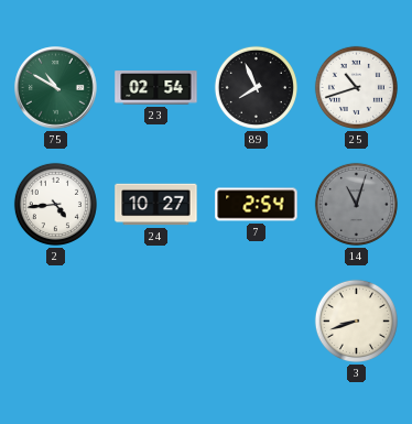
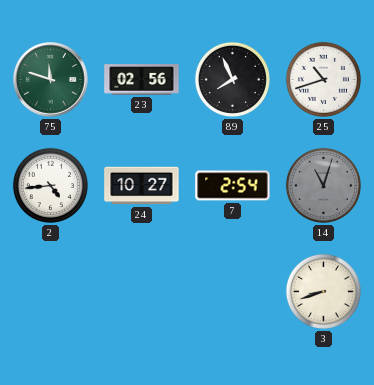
75: 10:50 -> 11:48
23: 02:54 -> 02:56
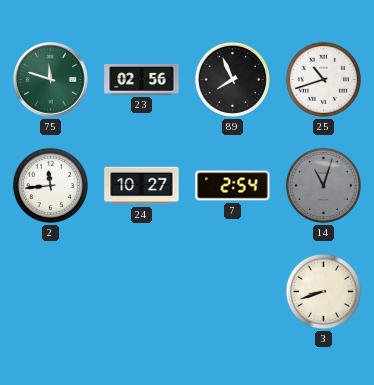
2: 4:44 -> 11:44
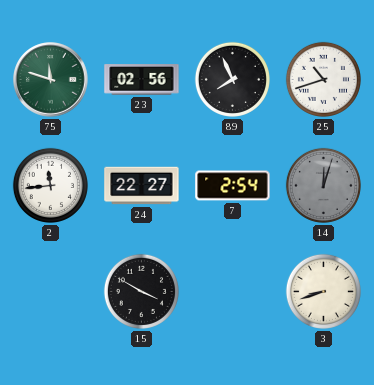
24: 10:27 -> 22:27
14: 11:03 -> 12:03
15: none -> 3:50
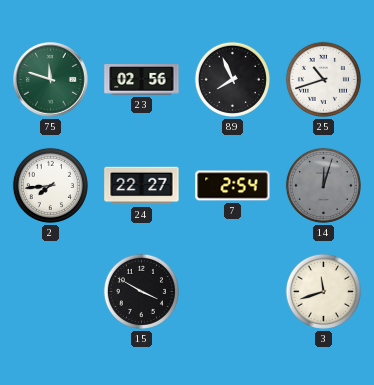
2: 11:44 -> 7:44
3: 8:42 -> 11:42
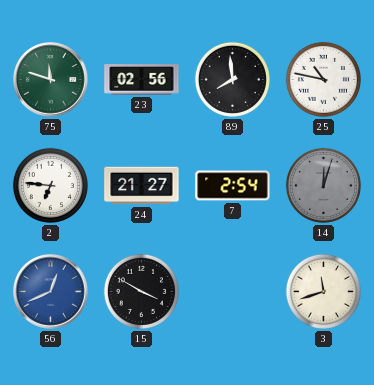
89: 7:56 -> 7:59
25: 10:42 -> 10:47
2: 7:44 -> 6:46
24: 22:27 -> 21:27
56: none -> 12:41
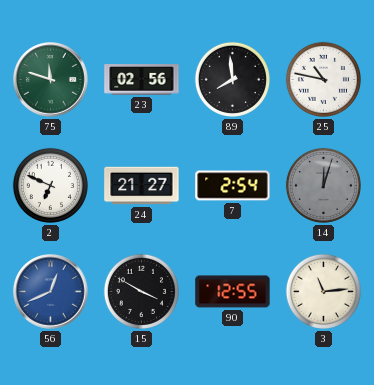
2: 6:46 -> 6:49
90: none -> 12:55
3: 11:42 -> 11:14
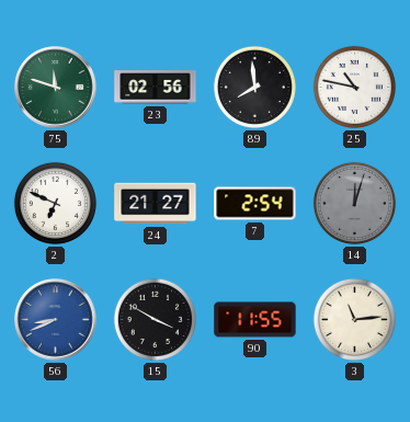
56: 12:41 -> 8:41
90: 12:55 -> 11:55
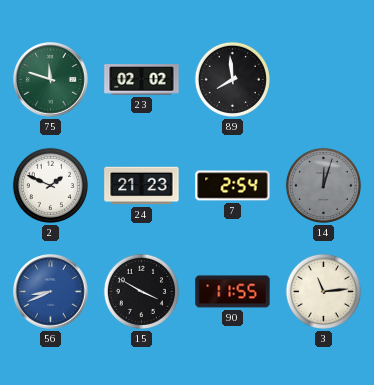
23: 02:56 -> 02:02
25: 10:47 -> none
2: 6:49 -> 1:49
24: 21:27 -> 21:23
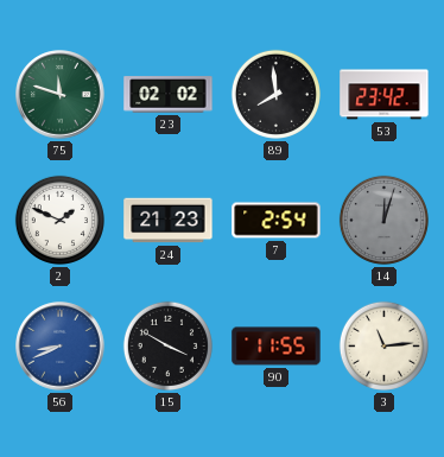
53: none -> 23:42
